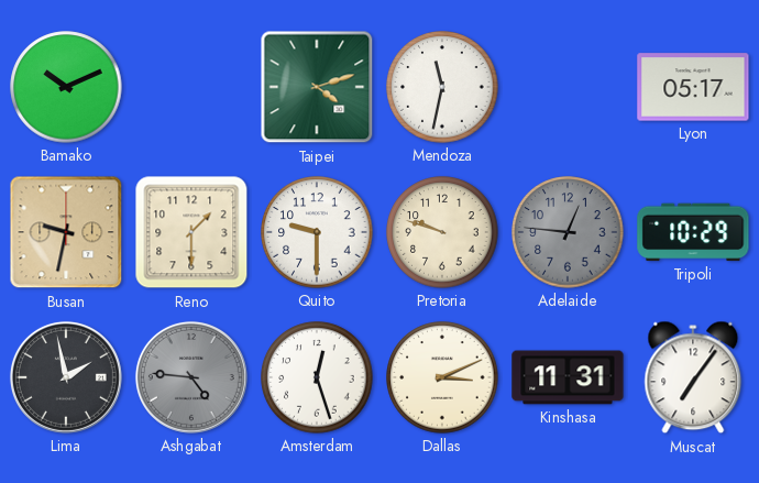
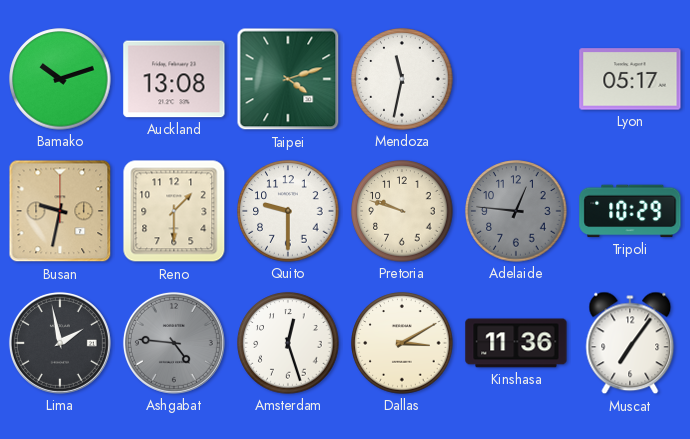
Bamako: 10:11 -> 10:12
Auckland: none -> 13:08
Dallas: 3:11 -> 3:10
Kinshasa: 11:31 -> 11:36
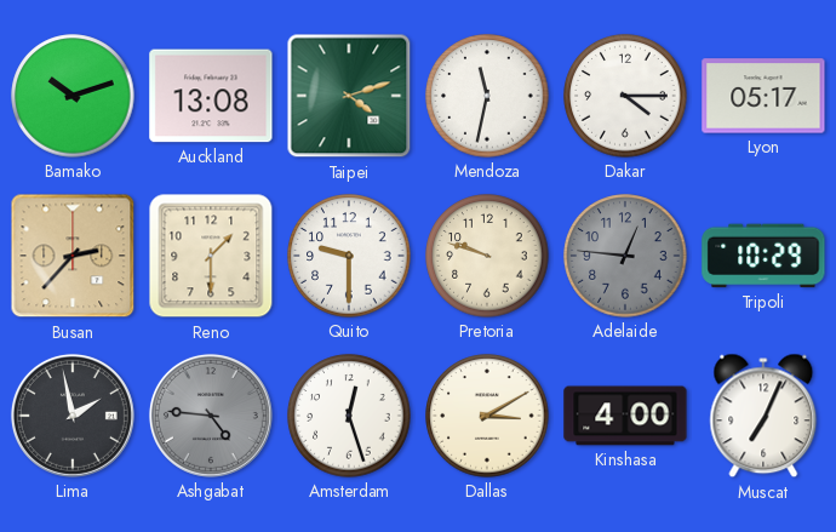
Dakar: none -> 4:15
Busan: 9:32 -> 2:37
Kinshasa: 11:36 -> 4:00
Muscat: 7:06 -> 7:04
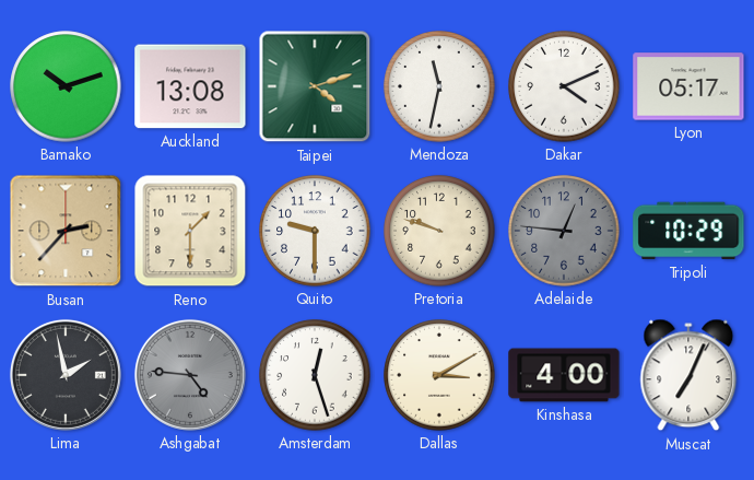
Dakar: 4:15 -> 4:11
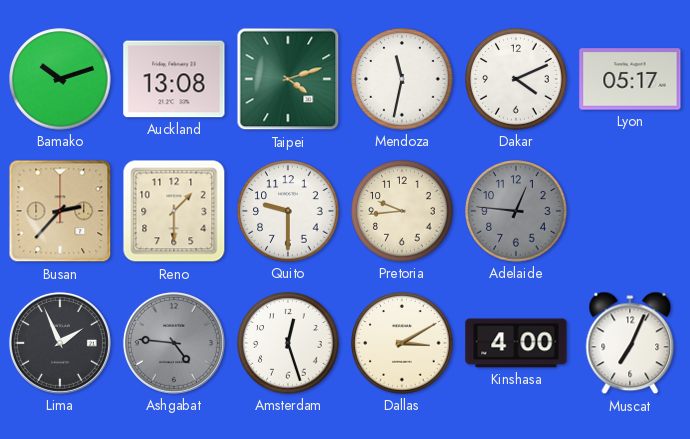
Pretoria: 9:48 -> 9:44
Tripoli: 10:29 -> none
Lima: 1:58 -> 1:56
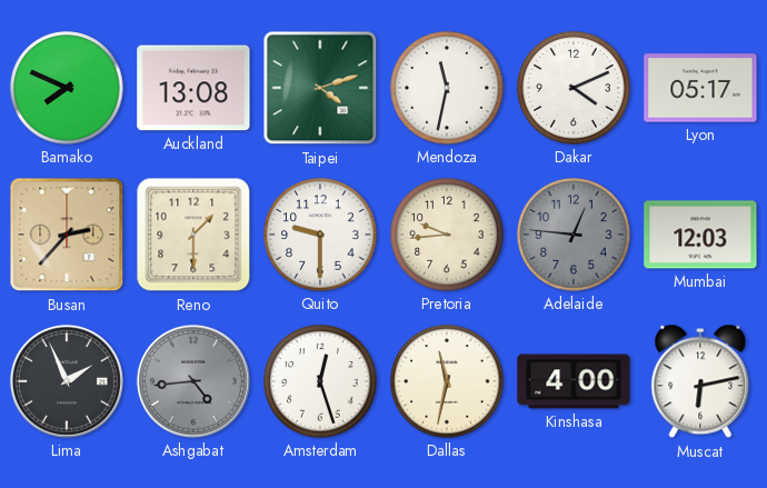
Bamako: 10:12 -> 7:49
Mumbai: none -> 12:03
Ashgabat: 4:46 -> 4:44
Dallas: 3:10 -> 11:32
Muscat: 7:04 -> 6:13
